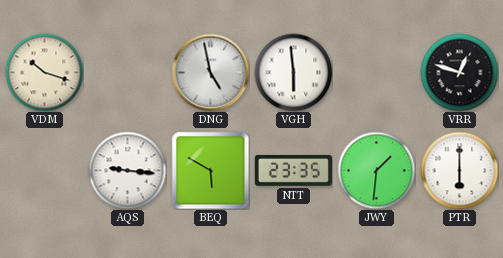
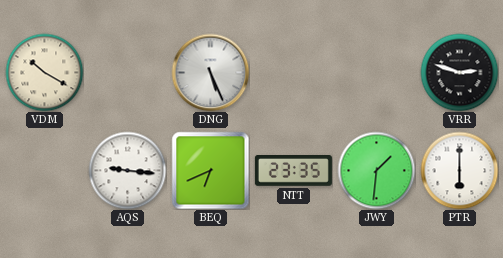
VDM: 10:18 -> 10:20
DNG: 4:58 -> 5:26
VGH: 5:59 -> none
VRR: 12:48 -> 2:48
BEQ: 5:50 -> 6:41
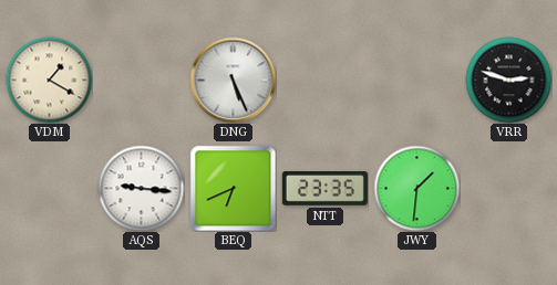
VDM: 10:20 -> 1:20
PTR: 6:00 -> none
